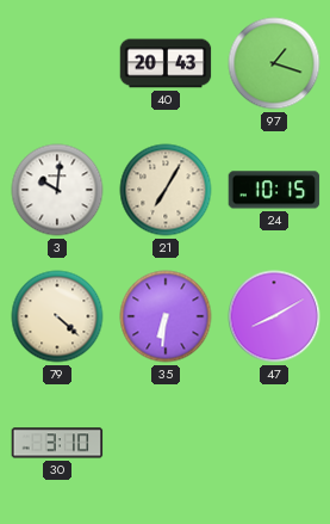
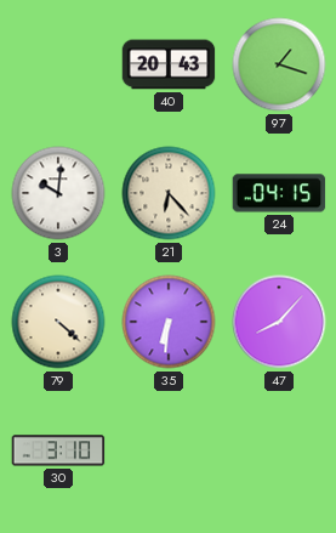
21: 7:05 -> 6:23
24: 10:15 -> 04:15
47: 8:10 -> 8:07
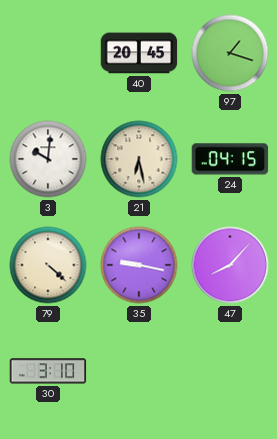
40: 20:43 -> 20:45
21: 6:23 -> 6:28
35: 6:31 -> 9:17
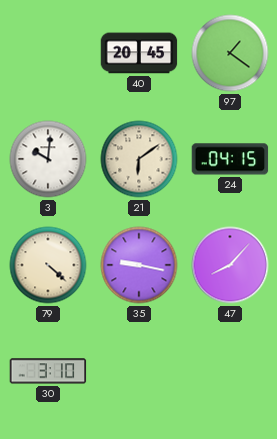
97: 1:18 -> 1:21
21: 6:28 -> 6:09
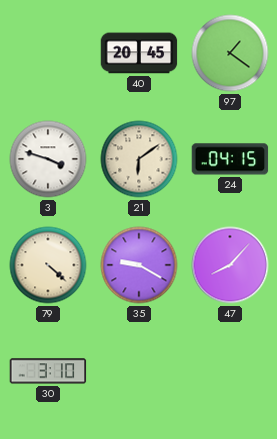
3: 10:01 -> 3:48
35: 9:17 -> 9:20
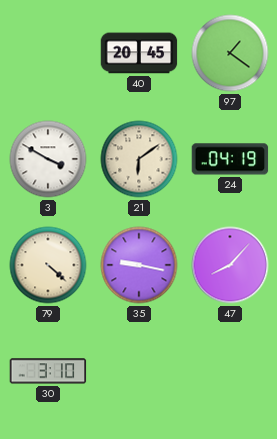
3: 3:48 -> 3:50
24: 04:15 -> 04:19
35: 9:20 -> 9:17
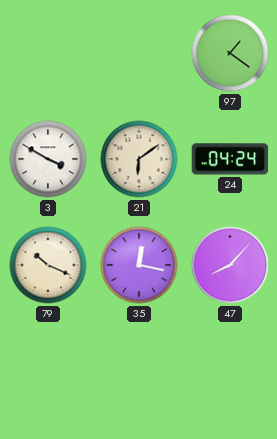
40: 20:45 -> none
24: 04:19 -> 04:24
79: 4:22 -> 10:19
35: 9:17 -> 12:17
30: 3:10 -> none
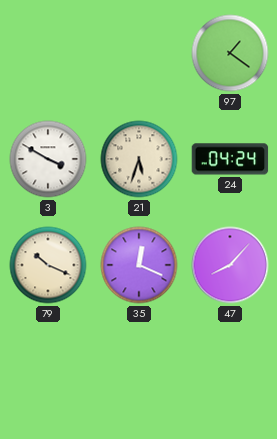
21: 6:09 -> 5:33
35: 12:17 -> 12:19
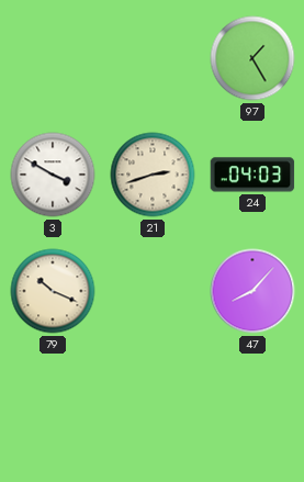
97: 1:21 -> 1:25
21: 5:33 -> 2:42
24: 04:24 -> 04:03
35: 12:19 -> none
